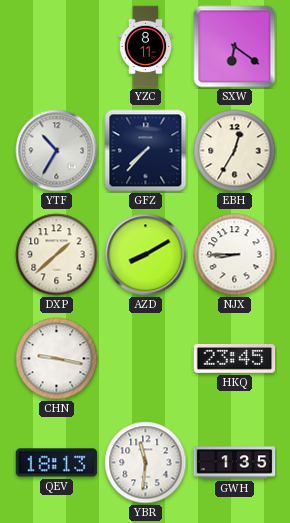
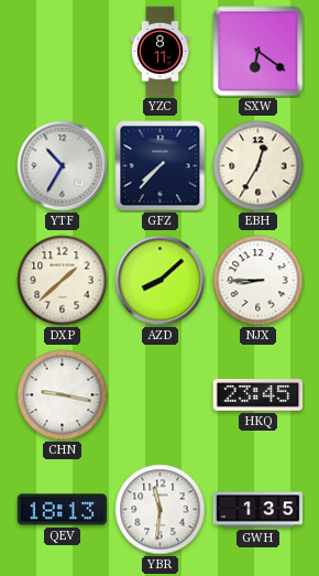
AZD: 8:10 -> 8:08
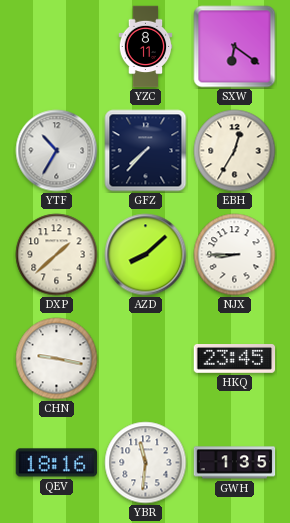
QEV: 18:13 -> 18:16
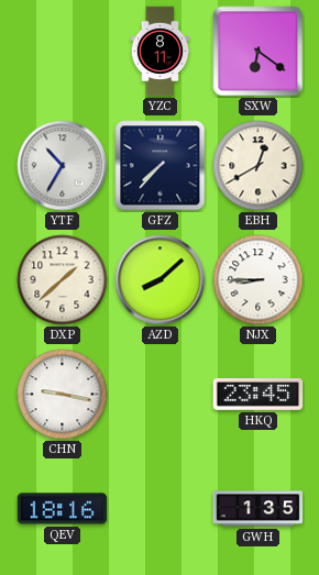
EBH: 12:35 -> 12:40
YBR: 11:31 -> none
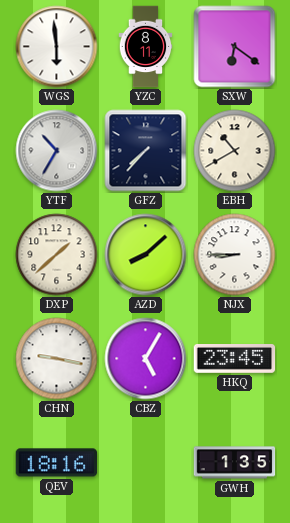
WGS: none -> 5:59
EBH: 12:40 -> 10:40
CBZ: none -> 5:05
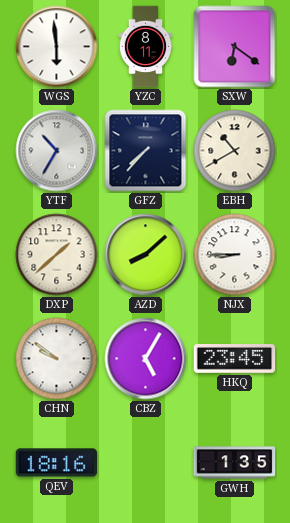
CHN: 9:17 -> 9:51
